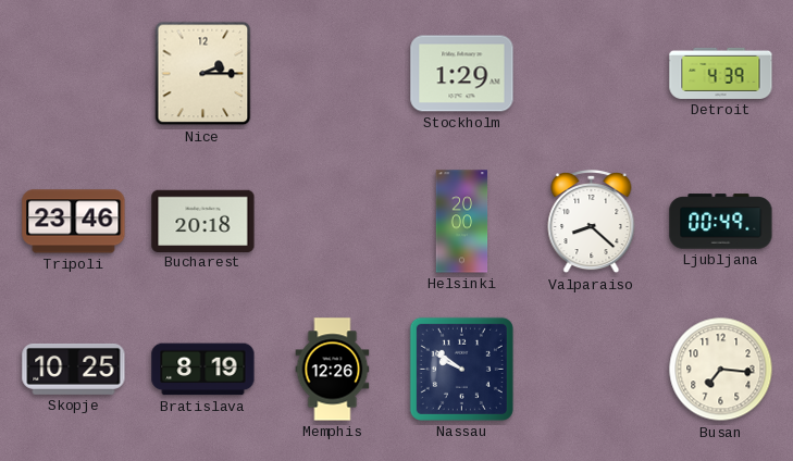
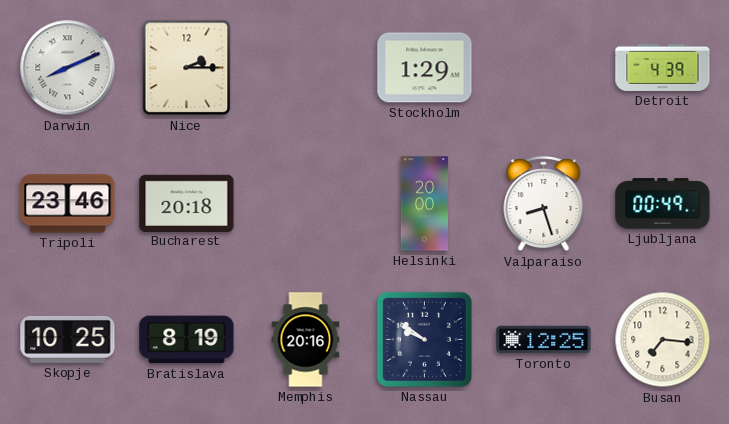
Darwin: none -> 8:11
Valparaiso: 8:22 -> 8:27
Memphis: 12:26 -> 20:16
Toronto: none -> 12:25
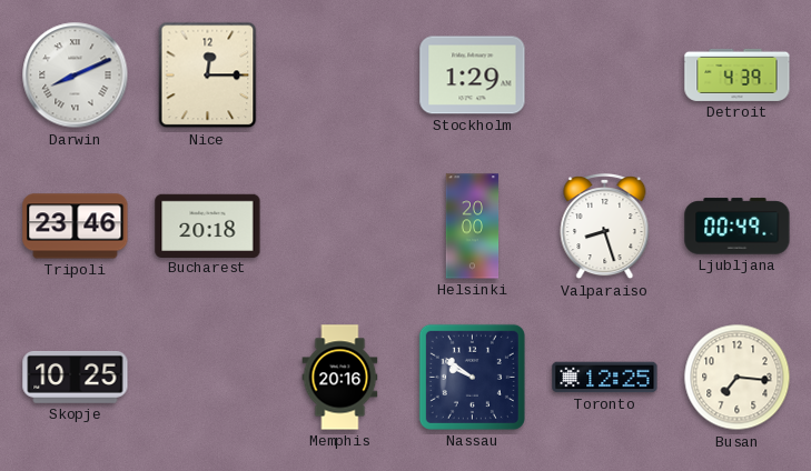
Nice: 2:15 -> 12:15
Bratislava: 8:19 -> none
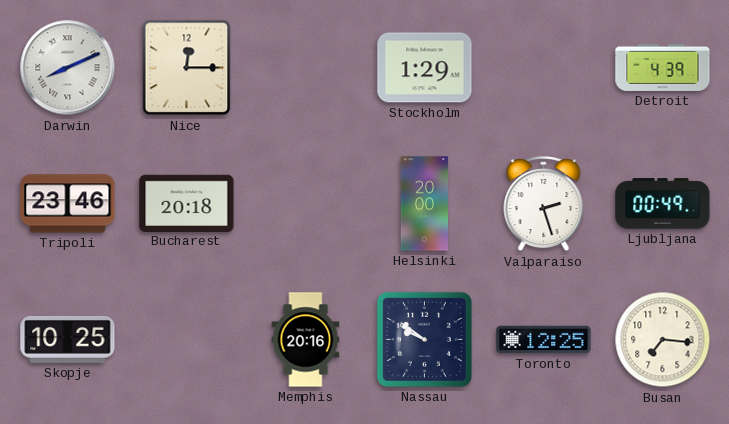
Valparaiso: 8:27 -> 2:27
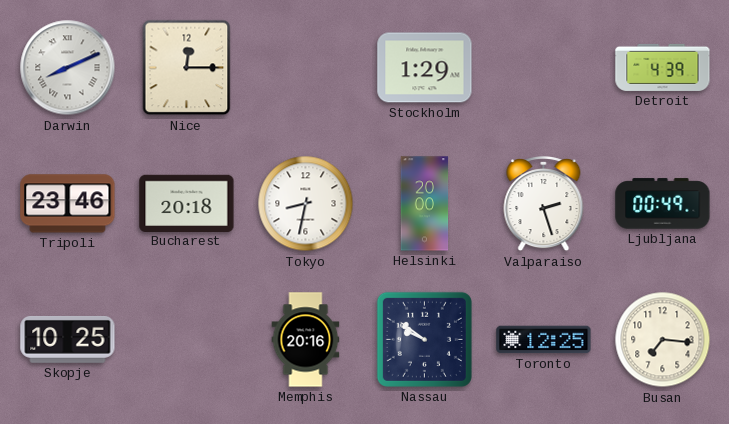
Tokyo: none -> 8:32
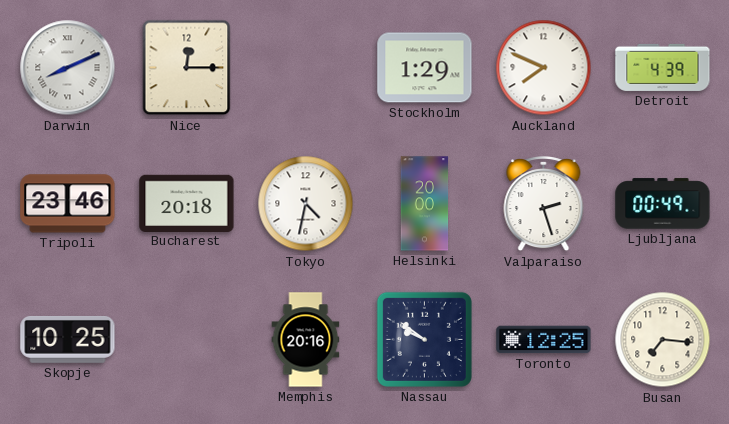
Auckland: none -> 7:49
Tokyo: 8:32 -> 4:32
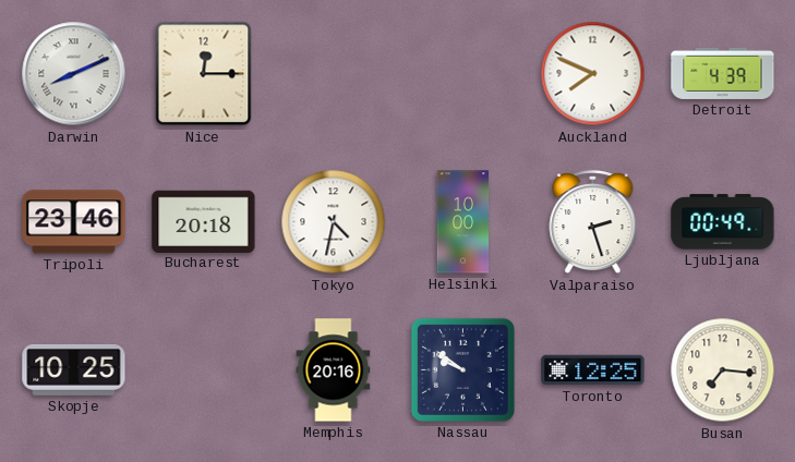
Stockholm: 1:29 -> none
Helsinki: 20:00 -> 10:00
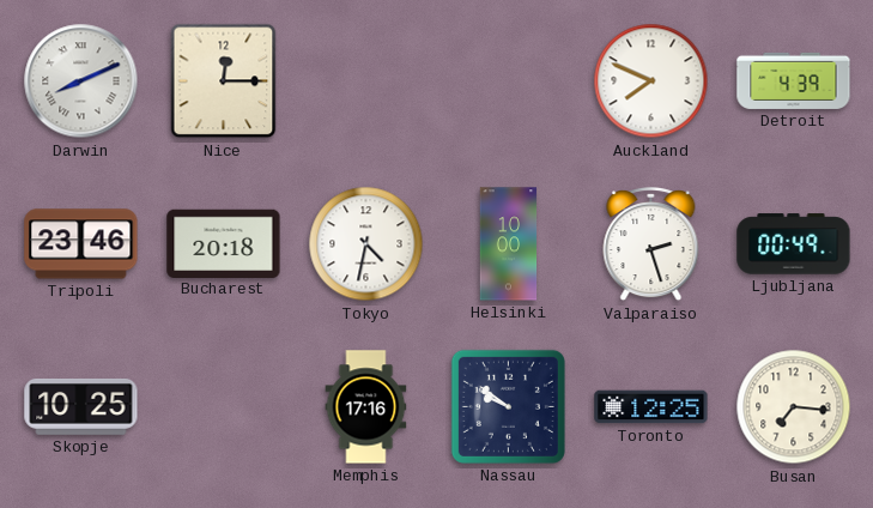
Memphis: 20:16 -> 17:16
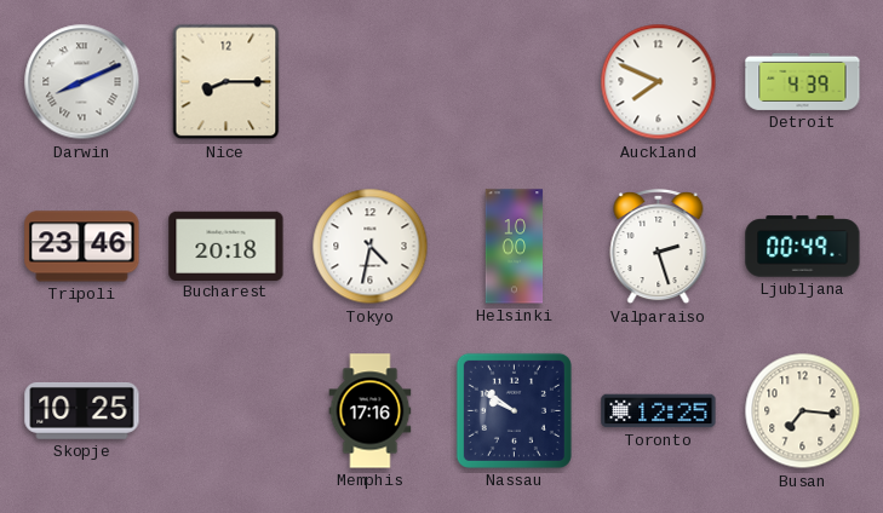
Nice: 12:15 -> 8:15
